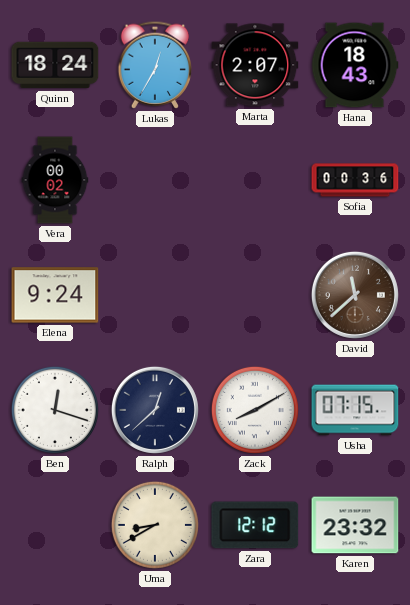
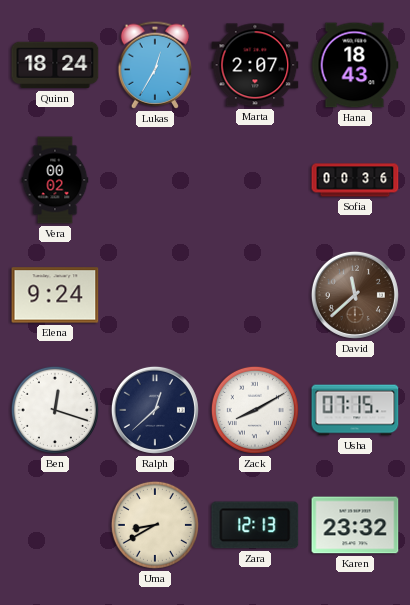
Zara: 12:12 -> 12:13
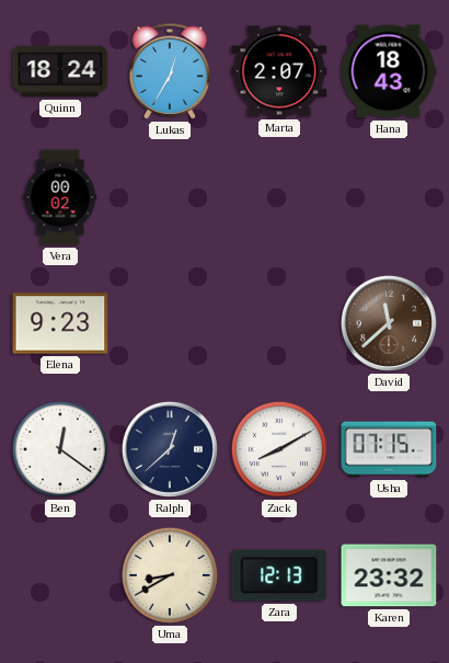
Sofia: 00:36 -> none
Elena: 9:24 -> 9:23
Ben: 12:18 -> 12:21
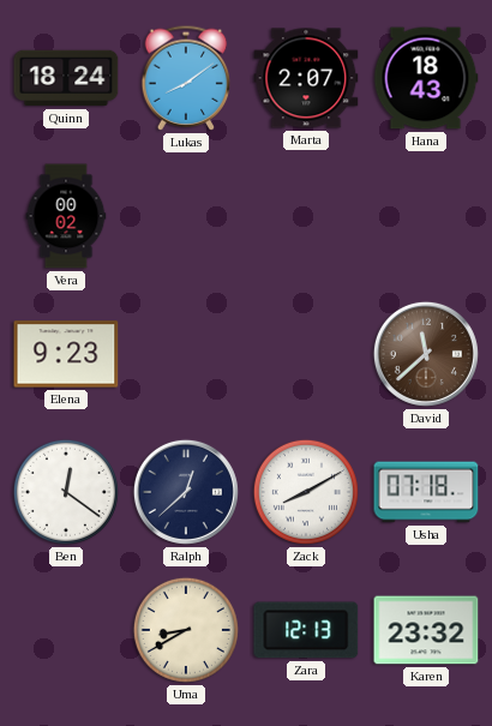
Lukas: 12:35 -> 8:09
Usha: 07:15 -> 07:18
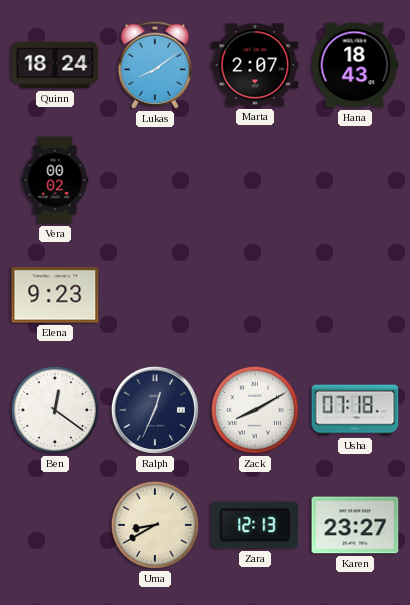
David: 11:38 -> none
Ralph: 12:38 -> 12:34
Karen: 23:32 -> 23:27
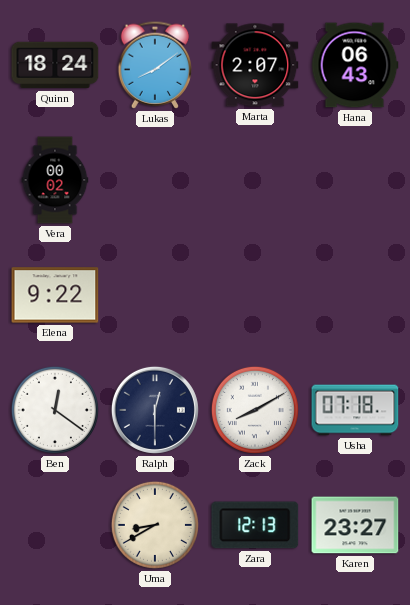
Hana: 18:43 -> 06:43
Elena: 9:23 -> 9:22
Ralph: 12:34 -> 12:30
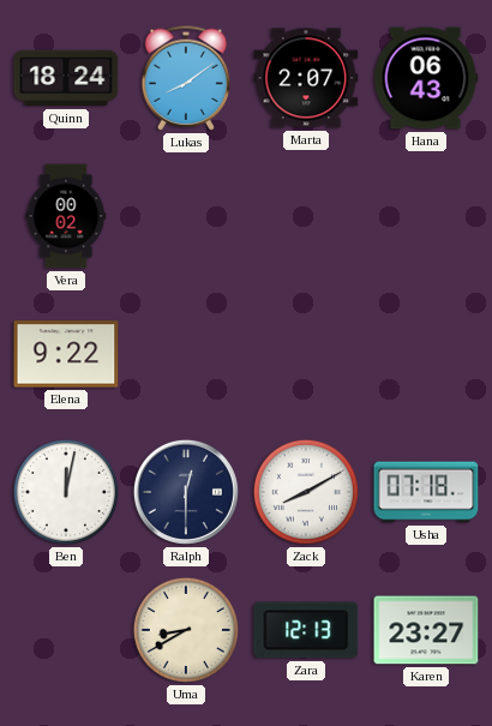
Ben: 12:21 -> 12:02
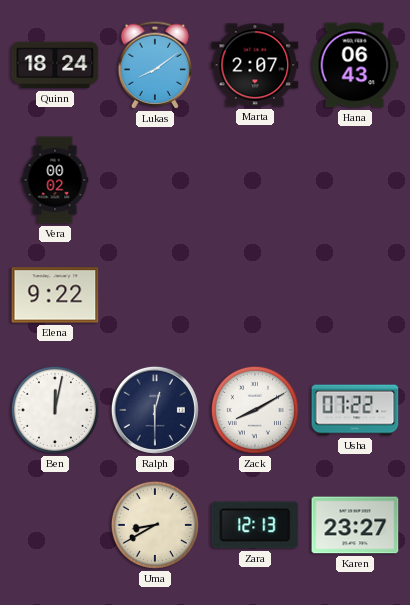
Usha: 07:18 -> 07:22
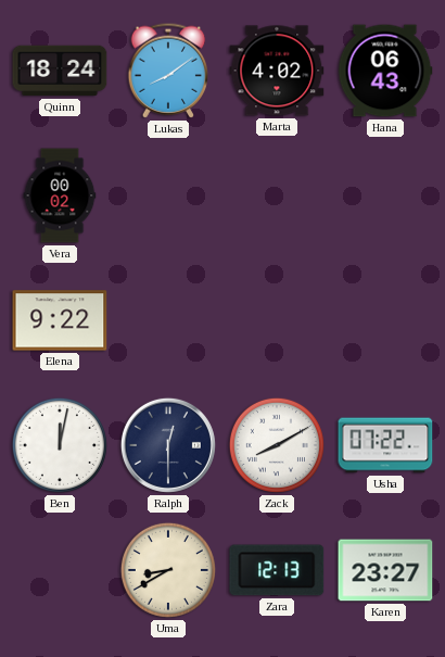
Marta: 2:07 -> 4:02
